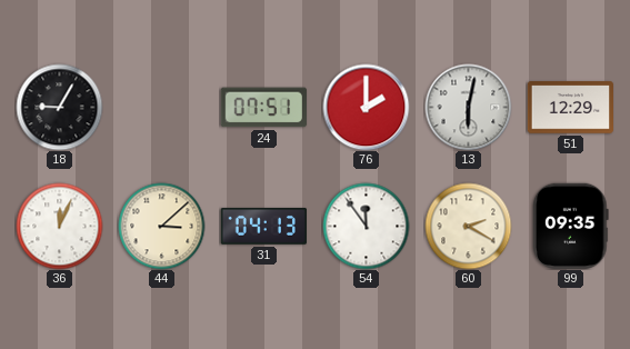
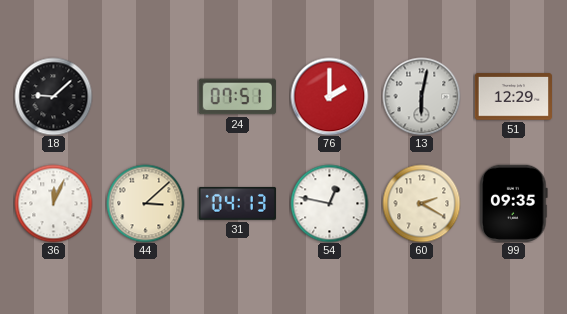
18: 9:05 -> 9:08
54: 11:54 -> 12:47
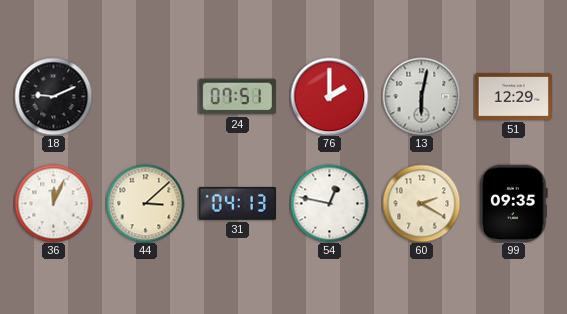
18: 9:08 -> 9:11
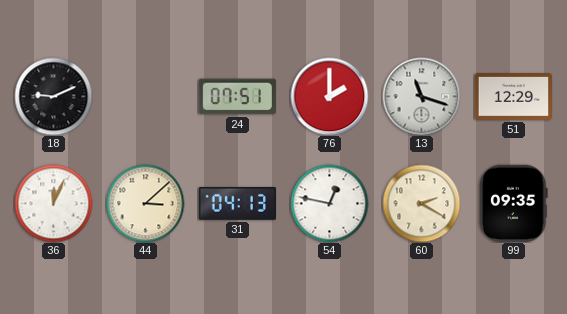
13: 6:02 -> 11:18
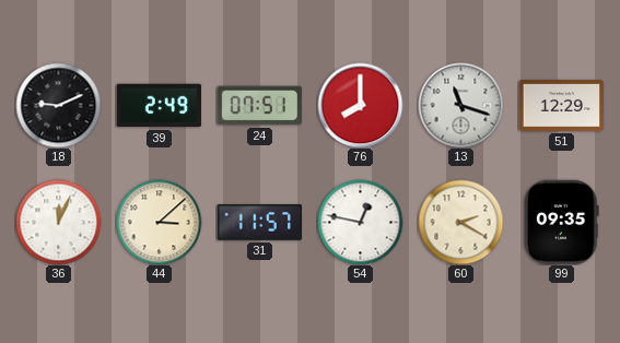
39: none -> 2:49
76: 2:00 -> 8:00
31: 04:13 -> 11:57
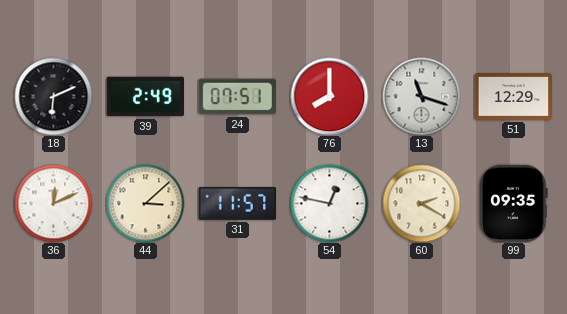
18: 9:11 -> 6:11
36: 12:04 -> 12:11
